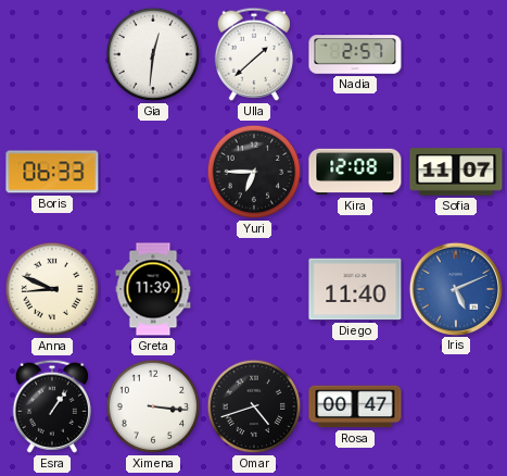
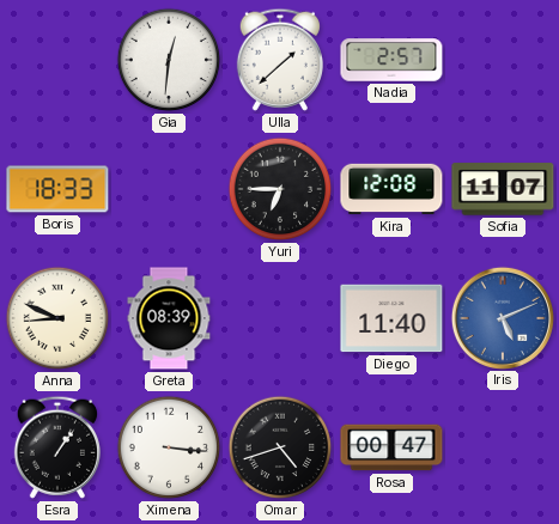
Boris: 06:33 -> 18:33
Greta: 11:39 -> 08:39
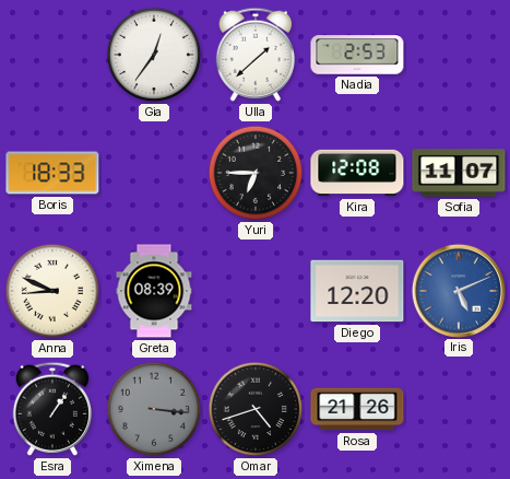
Gia: 12:31 -> 12:36
Nadia: 2:57 -> 2:53
Diego: 11:40 -> 12:20
Ximena dial: white -> grey
Rosa: 00:47 -> 21:26
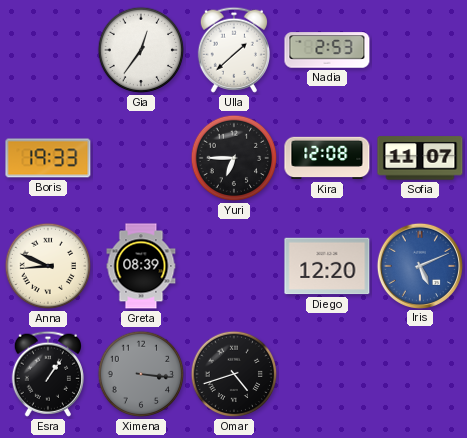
Boris: 18:33 -> 19:33
Rosa: 21:26 -> none
